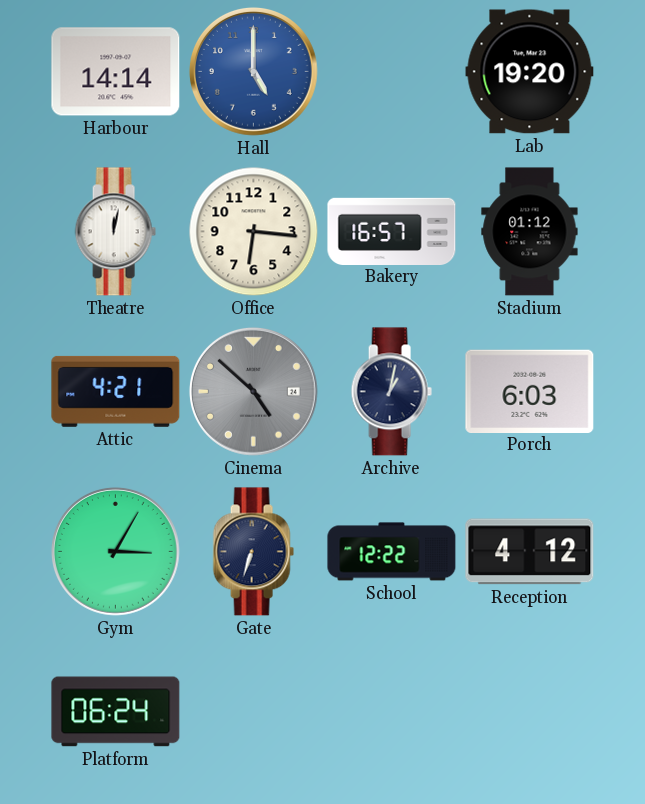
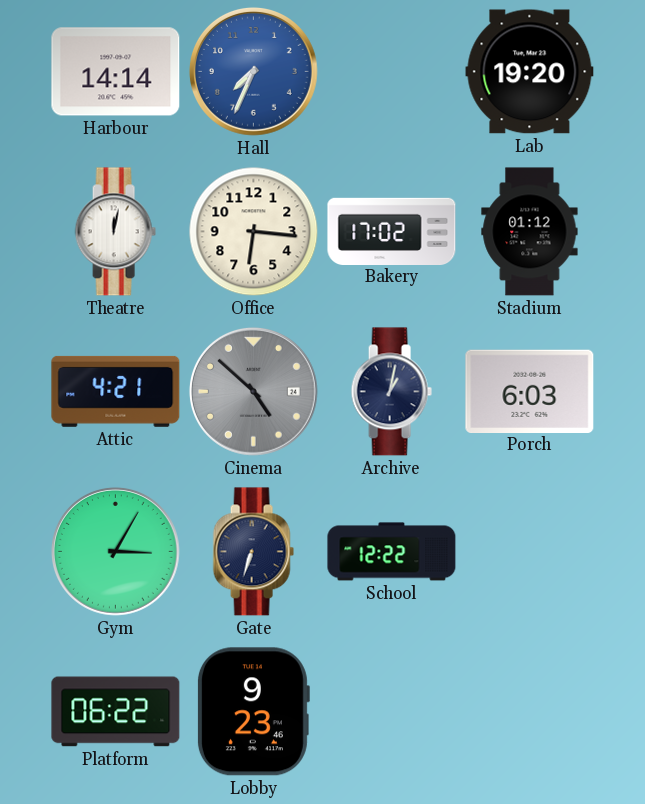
Hall: 5:00 -> 7:34
Bakery: 16:57 -> 17:02
Reception: 4:12 -> none
Platform: 06:24 -> 06:22
Lobby: none -> 9:23
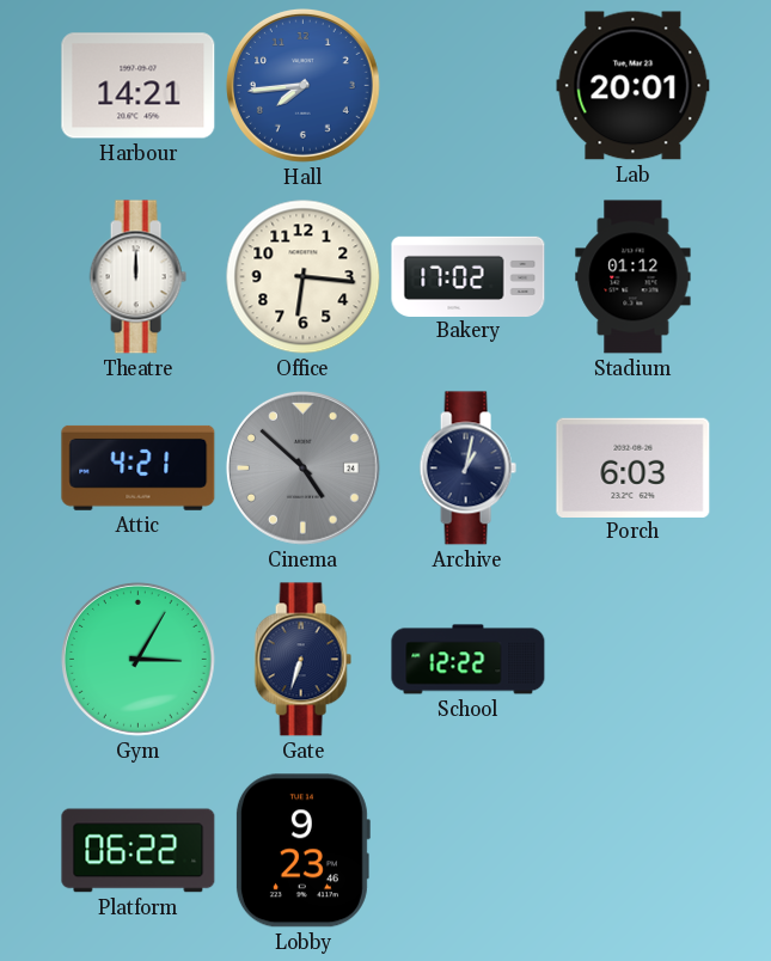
Harbour: 14:14 -> 14:21
Hall: 7:34 -> 7:44
Lab: 19:20 -> 20:01
Theatre: 12:02 -> 12:00
